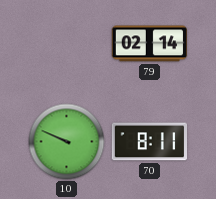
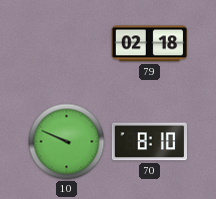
79: 02:14 -> 02:18
70: 8:11 -> 8:10
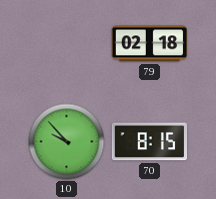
10: 9:49 -> 9:53
70: 8:10 -> 8:15
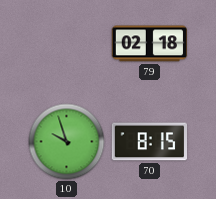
10: 9:53 -> 9:57
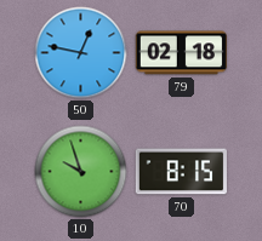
50: none -> 12:47
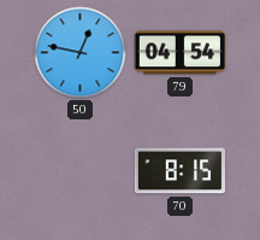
79: 02:18 -> 04:54
10: 9:57 -> none
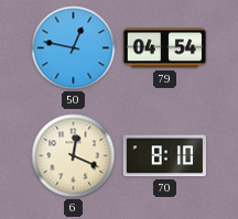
6: none -> 12:19
70: 8:15 -> 8:10
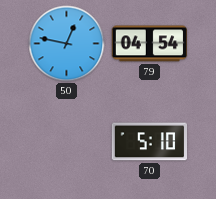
6: 12:19 -> none
70: 8:10 -> 5:10
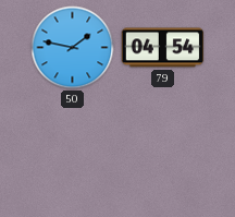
50: 12:47 -> 1:47
70: 5:10 -> none
